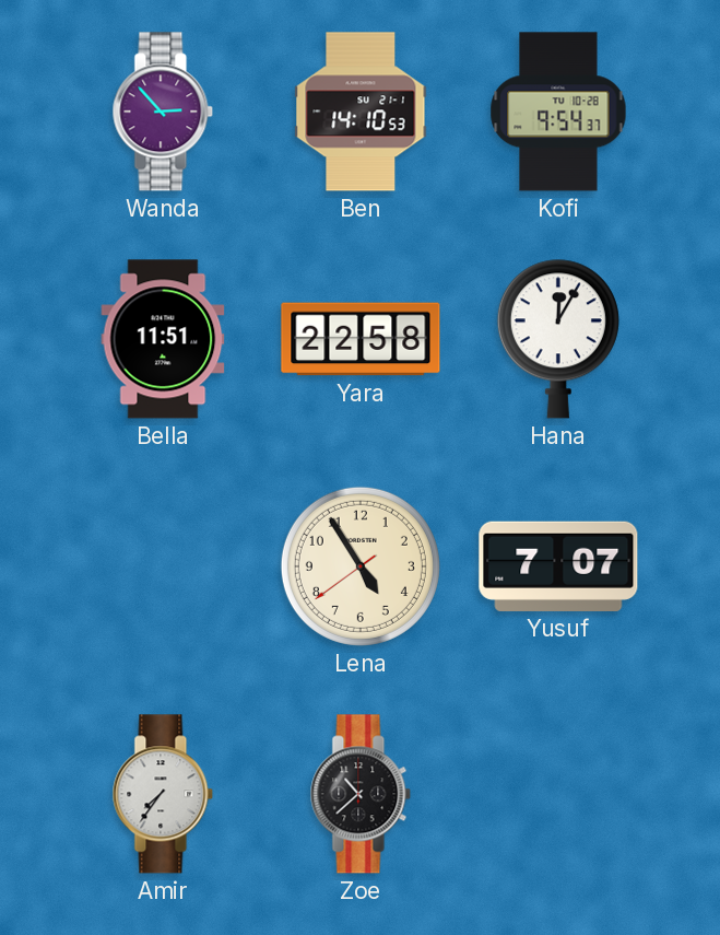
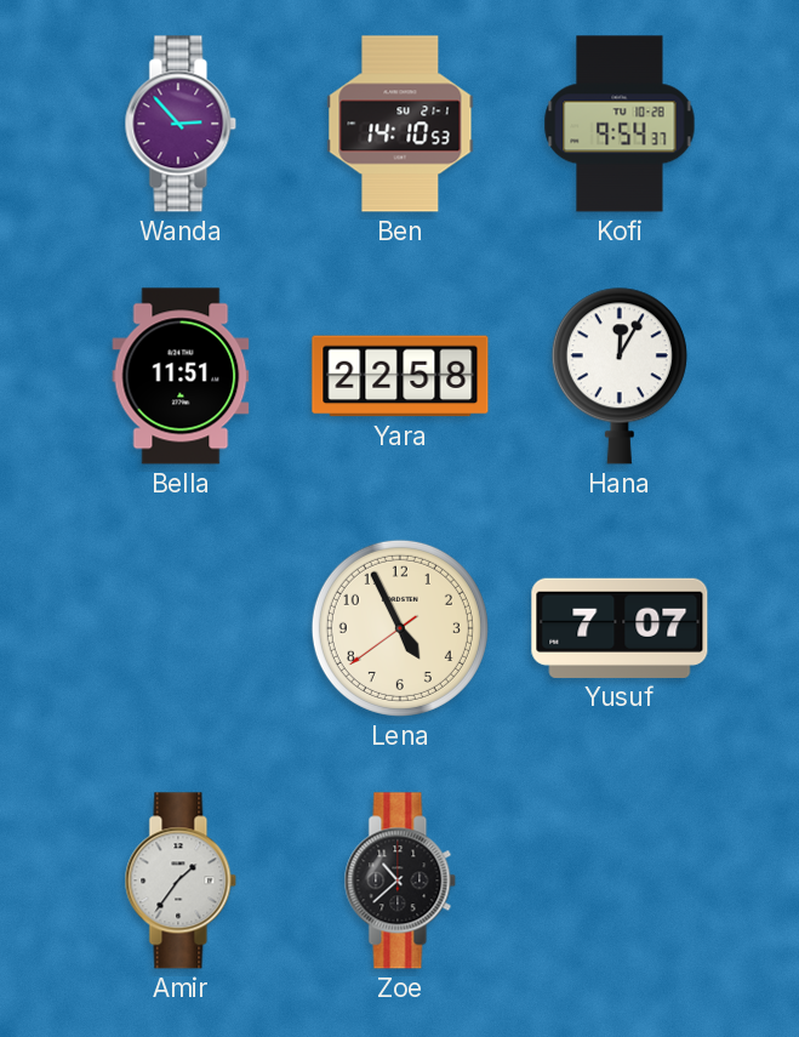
Lena: 4:54 -> 4:55
Amir: 7:36 -> 1:36
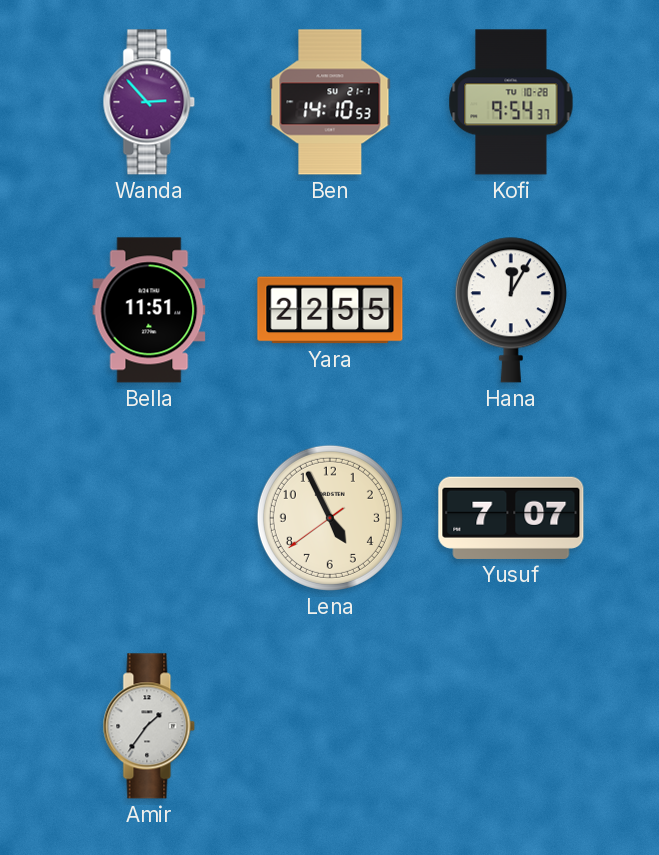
Yara: 22:58 -> 22:55
Zoe: 10:38 -> none
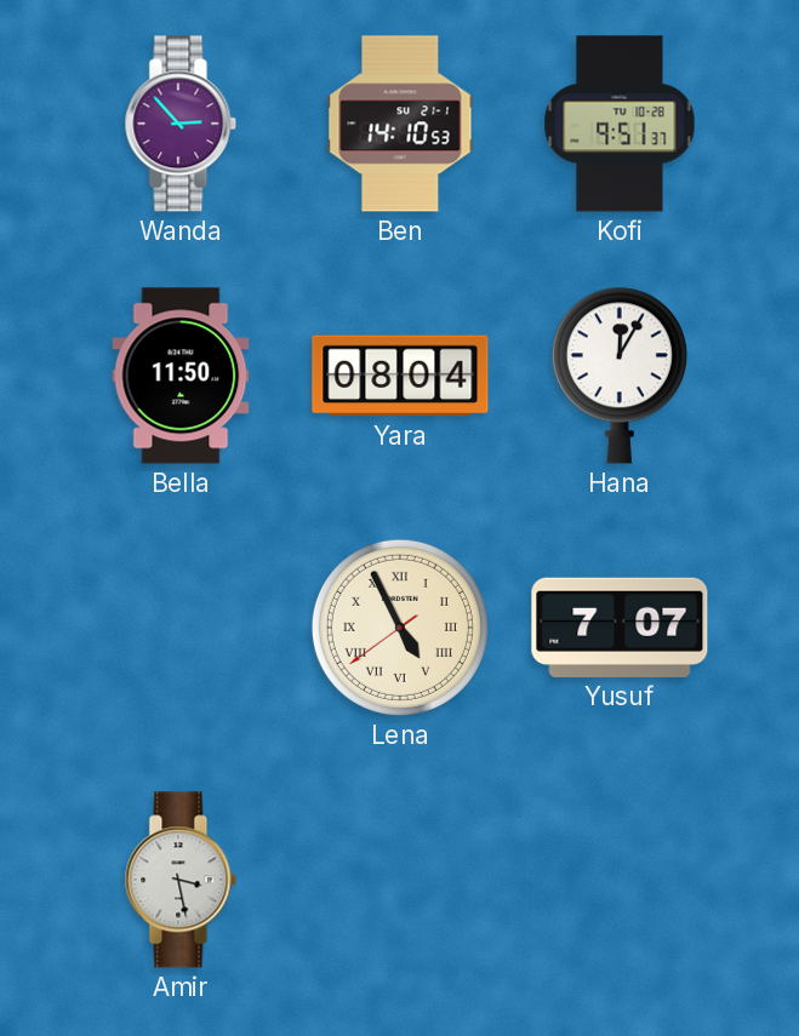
Kofi: 9:54 -> 9:51
Bella: 11:51 -> 11:50
Yara: 22:55 -> 08:04
Lena numerals: Arabic -> Roman
Amir: 1:36 -> 3:28
